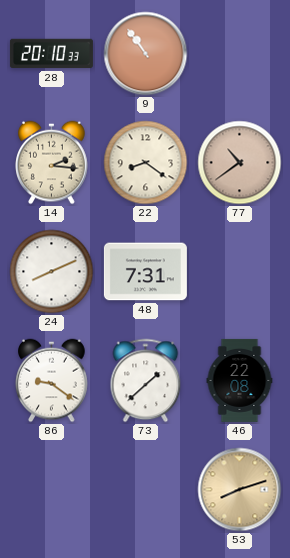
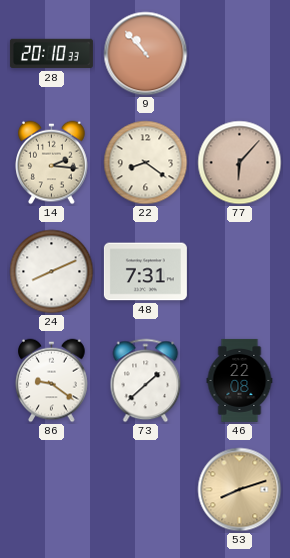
9: 10:54 -> 10:53
77: 10:39 -> 6:07
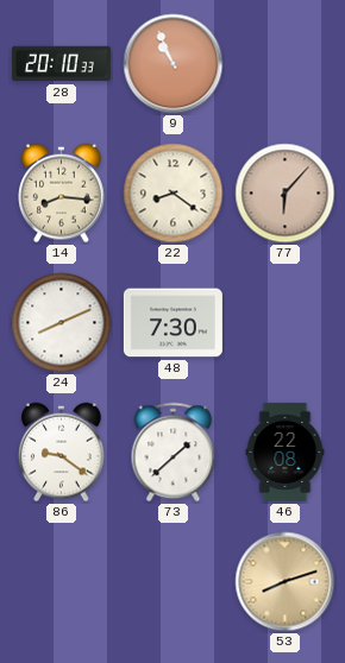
9: 10:53 -> 10:56
14: 2:16 -> 8:16
48: 7:31 -> 7:30
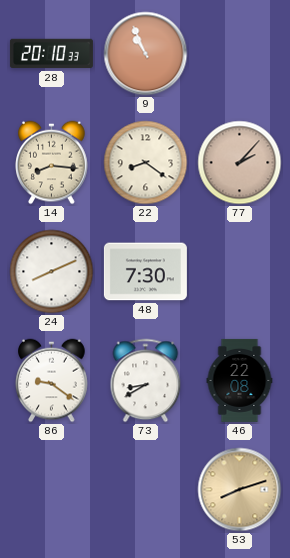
77: 6:07 -> 2:07
73: 1:38 -> 8:40
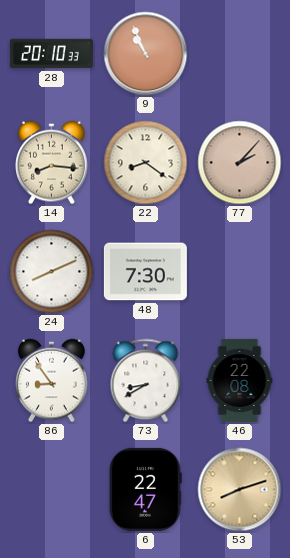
86: 9:21 -> 8:54
6: none -> 22:47
